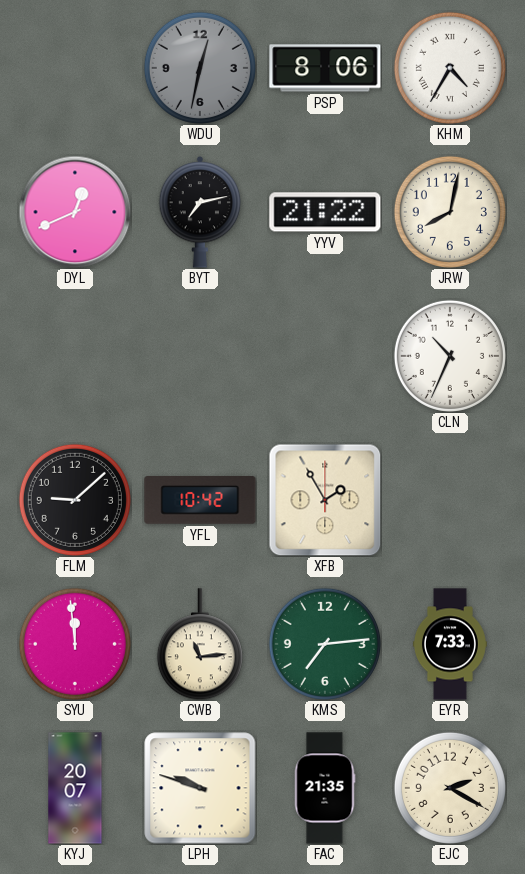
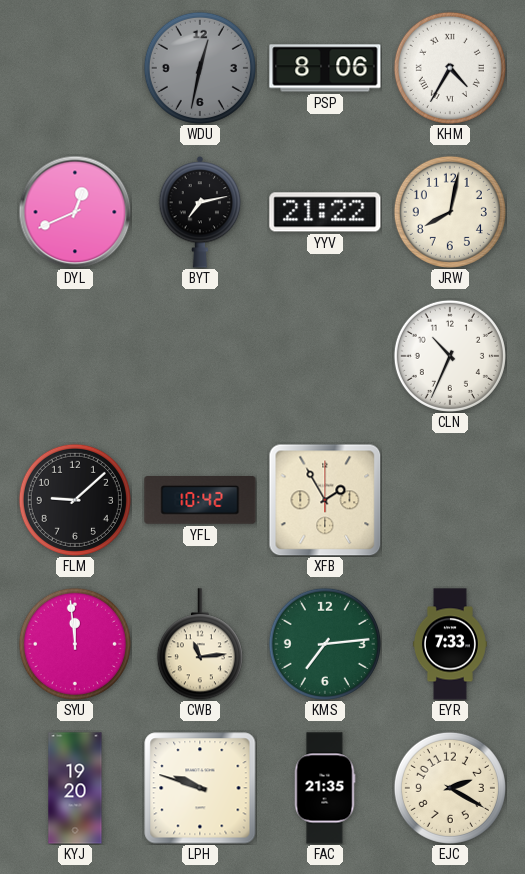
KYJ: 20:07 -> 19:20
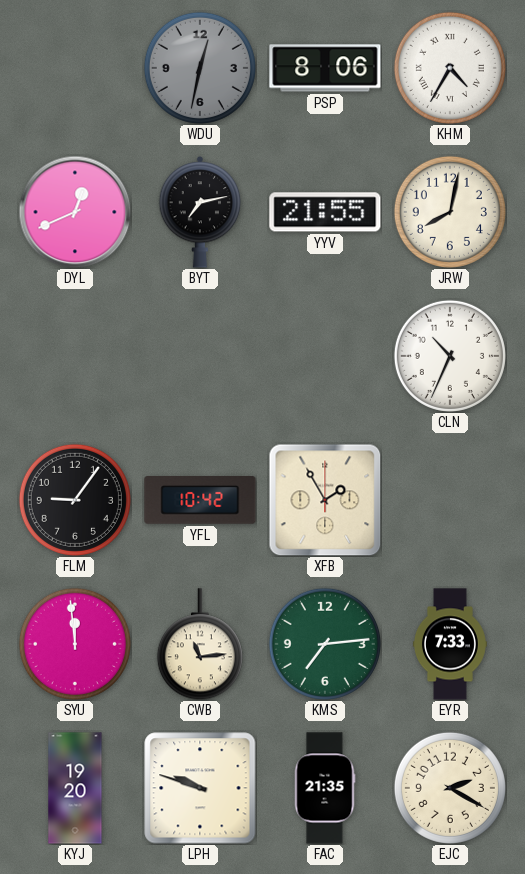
YYV: 21:22 -> 21:55
FLM: 9:08 -> 9:06
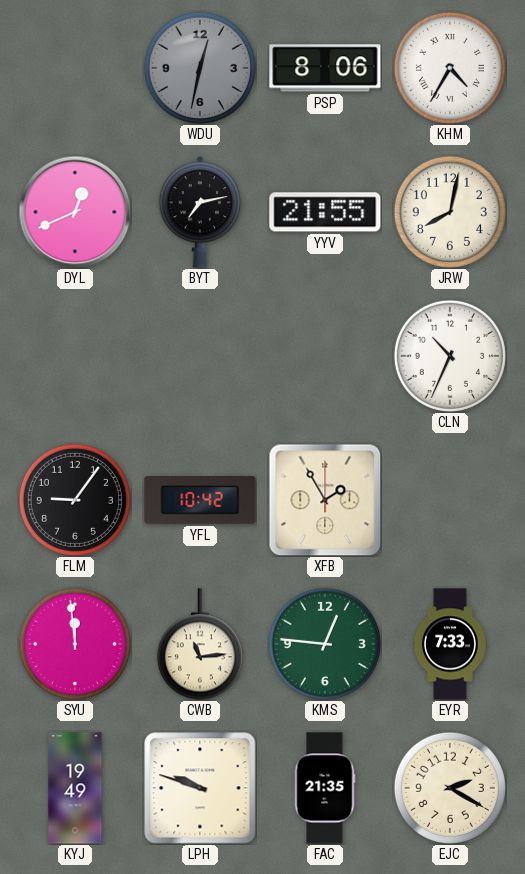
KMS: 7:14 -> 12:46
KYJ: 19:20 -> 19:49
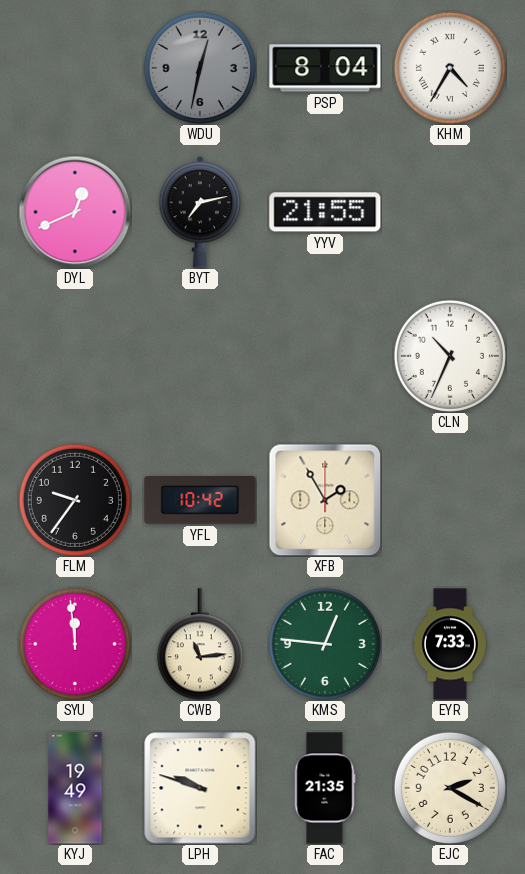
PSP: 8:06 -> 8:04
JRW: 8:02 -> none
FLM: 9:06 -> 9:36
